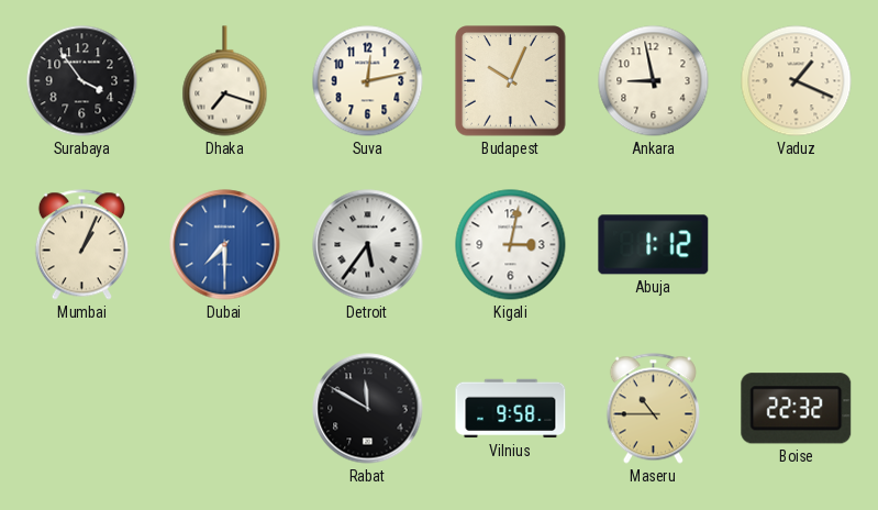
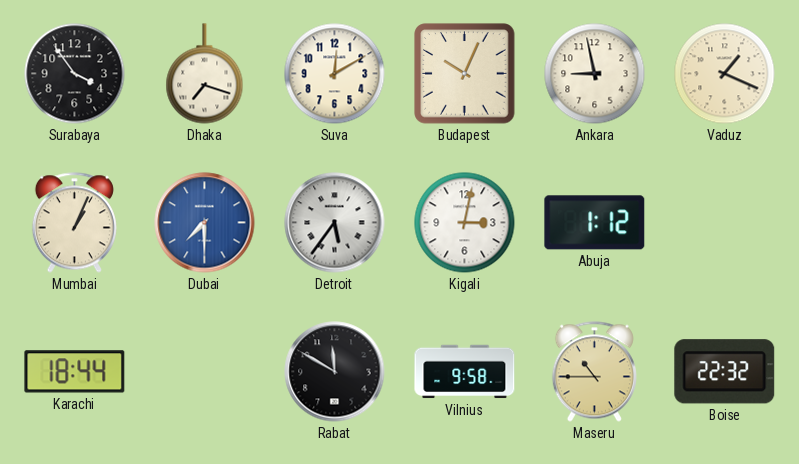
Suva: 12:13 -> 12:10
Karachi: none -> 18:44
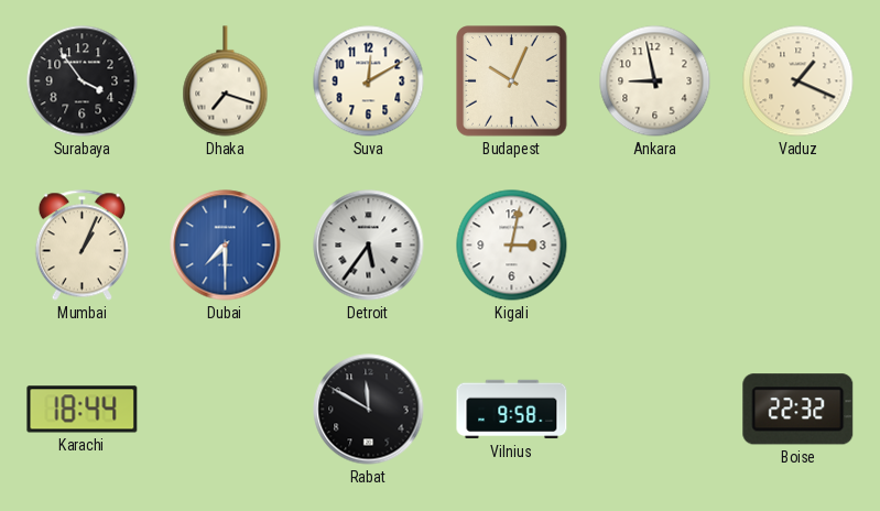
Abuja: 1:12 -> none
Maseru: 10:45 -> none
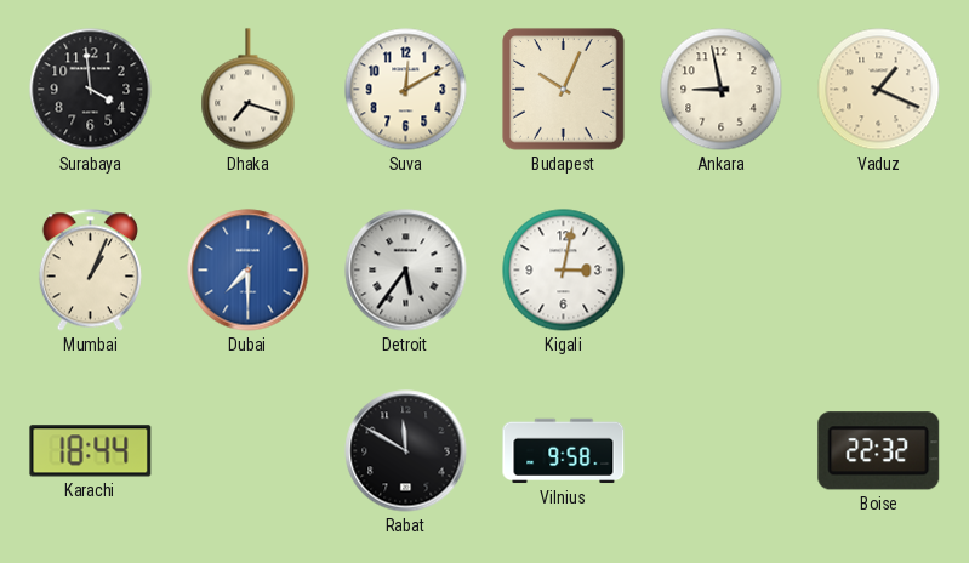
Surabaya: 3:54 -> 3:59
